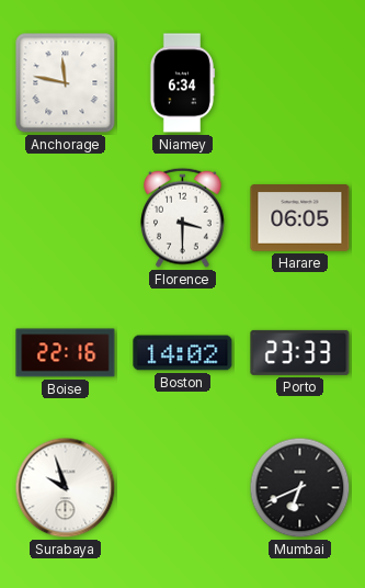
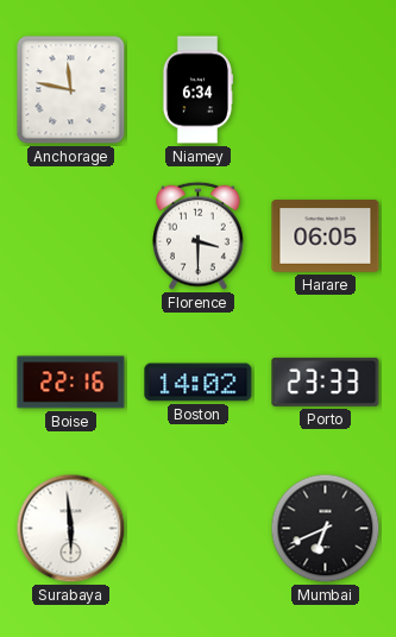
Surabaya: 9:57 -> 5:59
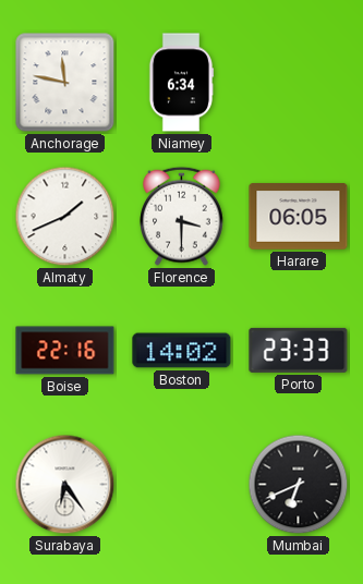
Almaty: none -> 1:41
Surabaya: 5:59 -> 6:24
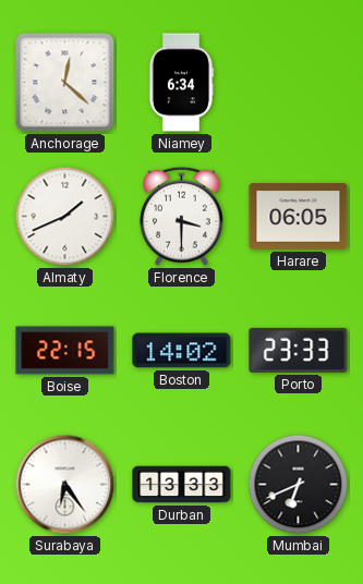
Anchorage: 11:47 -> 12:22
Boise: 22:16 -> 22:15
Durban: none -> 13:33
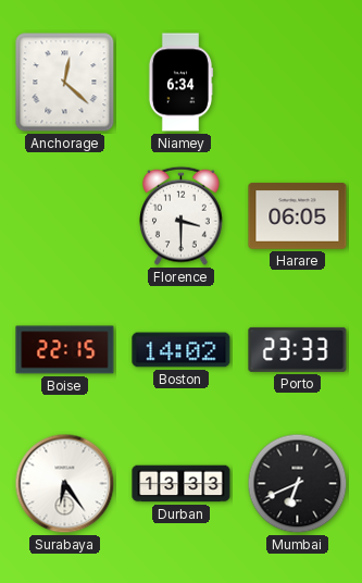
Almaty: 1:41 -> none
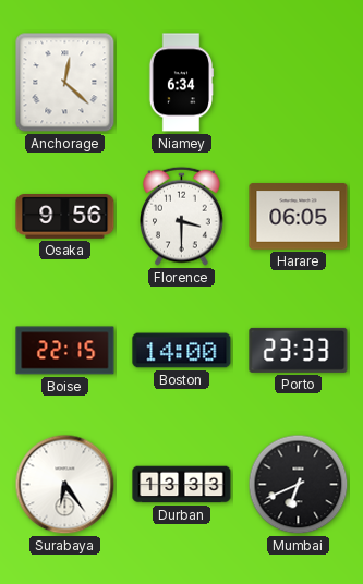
Osaka: none -> 9:56
Boston: 14:02 -> 14:00
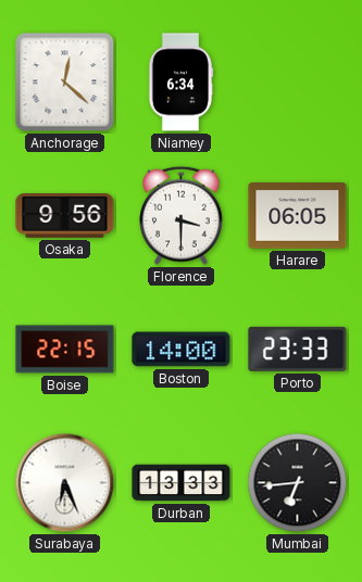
Surabaya: 6:24 -> 6:26
Mumbai: 6:41 -> 6:44
